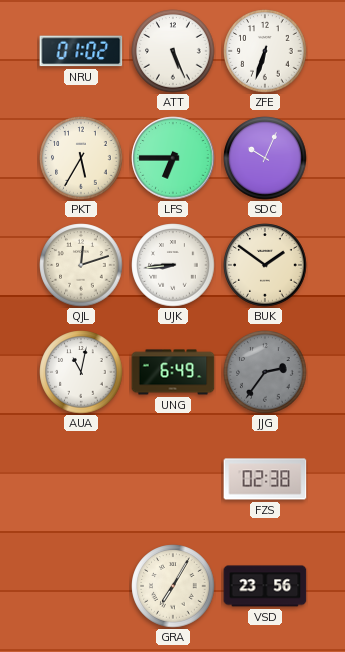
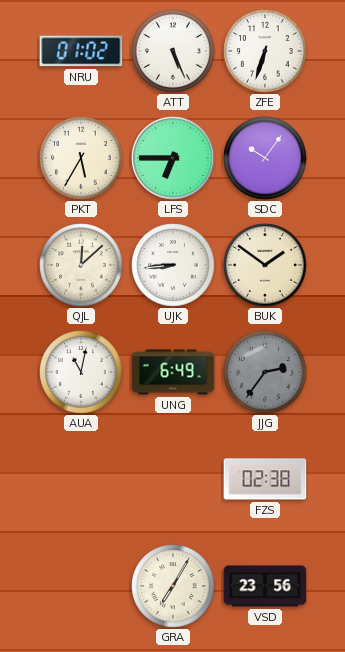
SDC: 10:04 -> 10:06
QJL: 12:12 -> 12:08
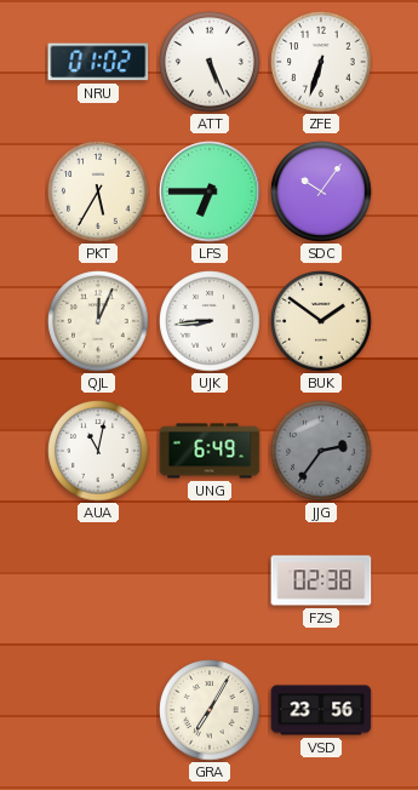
QJL: 12:08 -> 12:04
